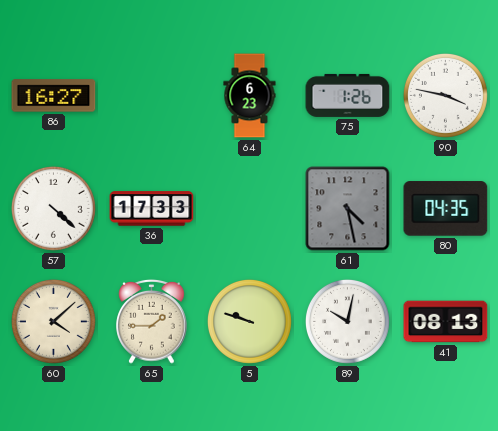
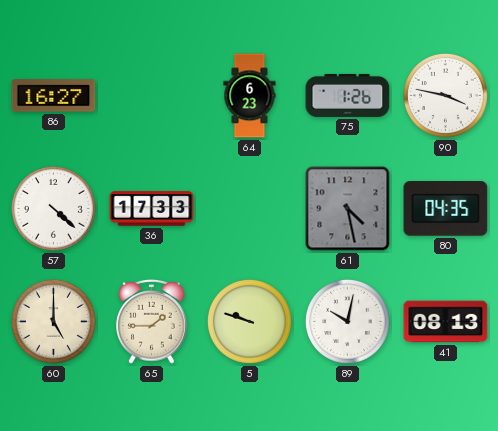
60: 4:08 -> 5:00
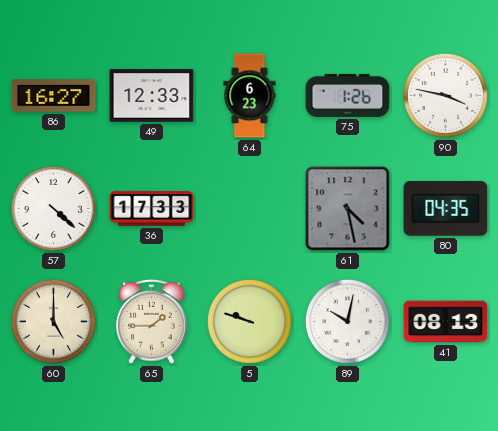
49: none -> 12:33
